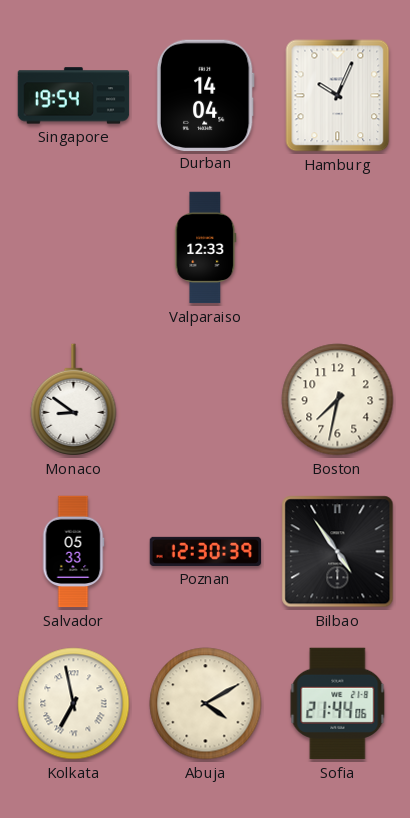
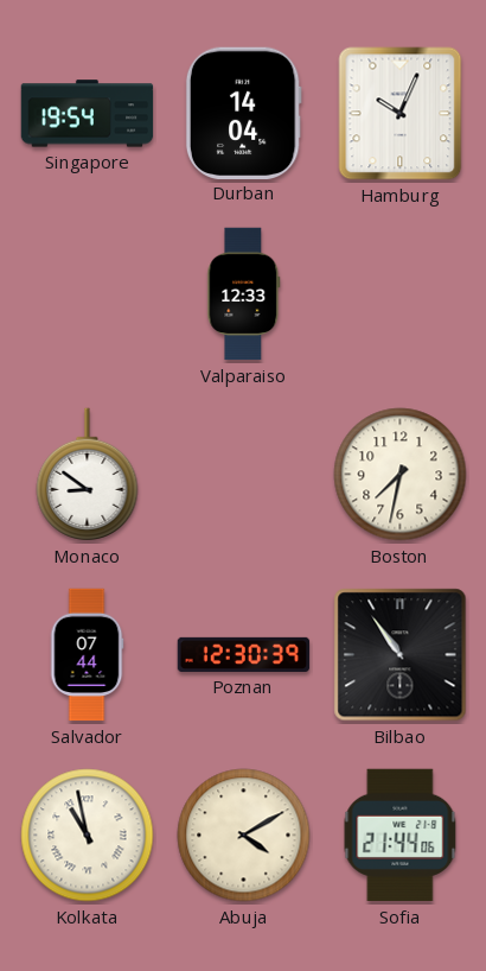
Salvador: 05:33 -> 07:44
Bilbao: 4:54 -> 10:54
Kolkata: 6:58 -> 10:58
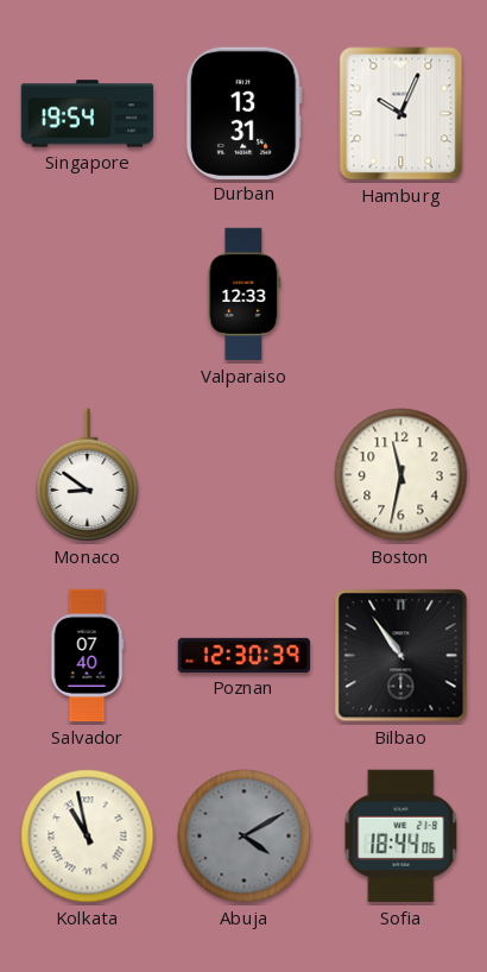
Durban: 14:04 -> 13:31
Boston: 7:32 -> 11:32
Salvador: 07:44 -> 07:40
Abuja dial: cream -> grey
Sofia: 21:44 -> 18:44
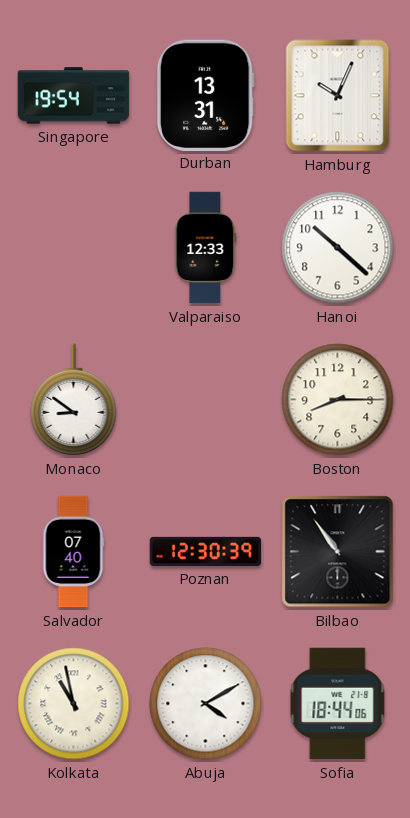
Hanoi: none -> 10:22
Boston: 11:32 -> 8:15
Abuja dial: grey -> white
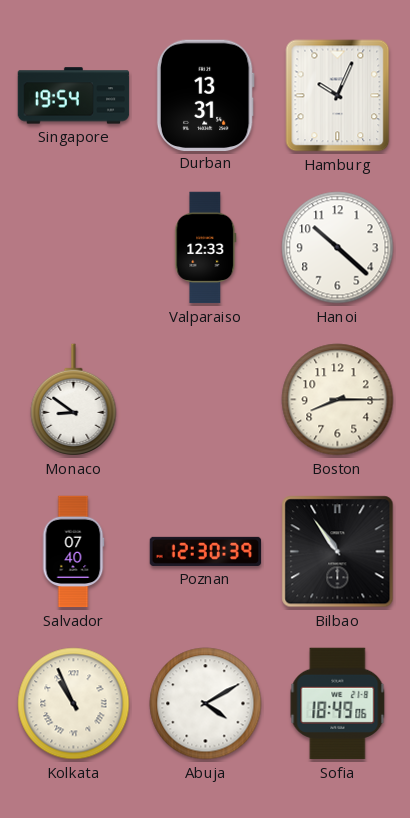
Kolkata: 10:58 -> 10:56
Sofia: 18:44 -> 18:49
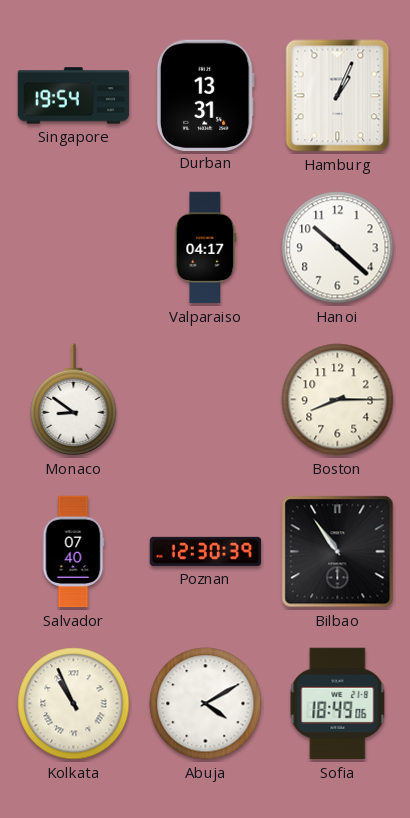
Hamburg: 10:04 -> 1:04
Valparaiso: 12:33 -> 04:17
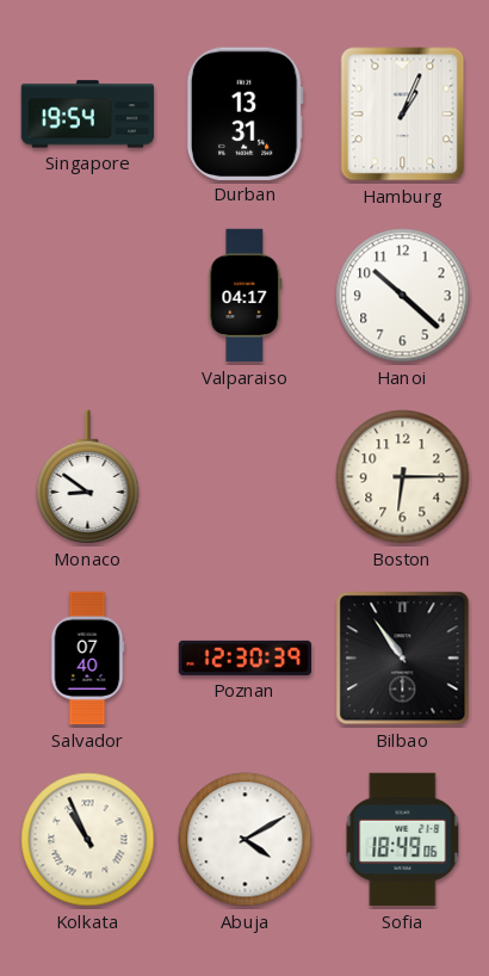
Boston: 8:15 -> 6:15
